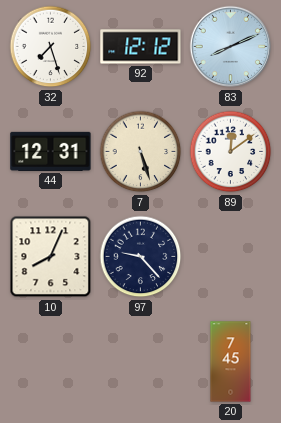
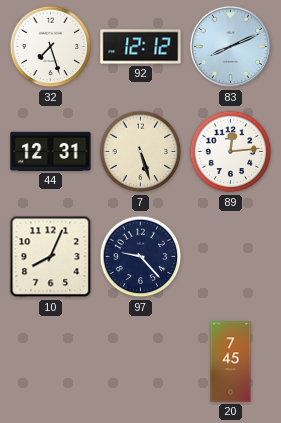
89: 12:09 -> 12:14
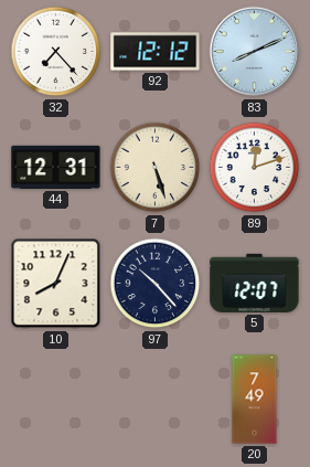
32: 7:27 -> 7:23
89: 12:14 -> 12:12
97: 9:23 -> 10:23
5: none -> 12:07
20: 7:45 -> 7:49
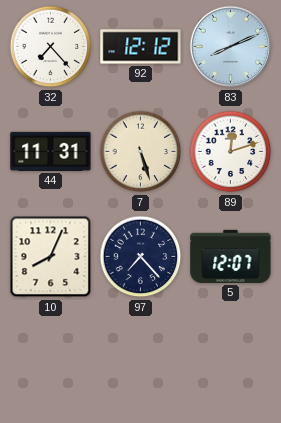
44: 12:31 -> 11:31
97: 10:23 -> 7:23
20: 7:49 -> none
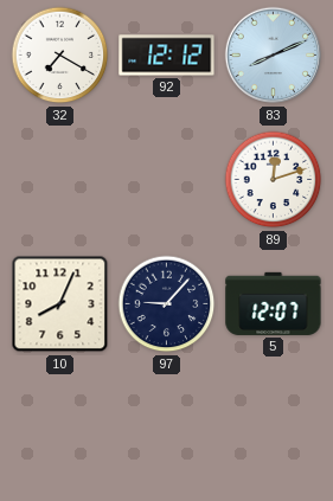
32: 7:23 -> 7:20
44: 11:31 -> none
7: 5:27 -> none
97: 7:23 -> 9:07
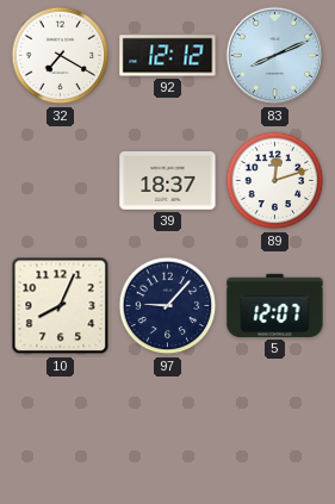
39: none -> 18:37
